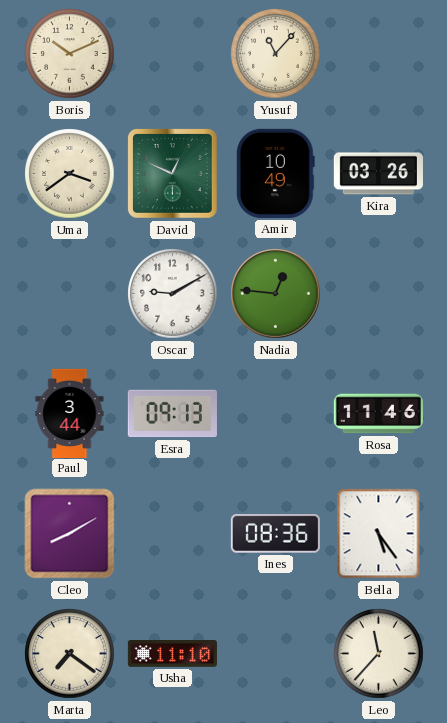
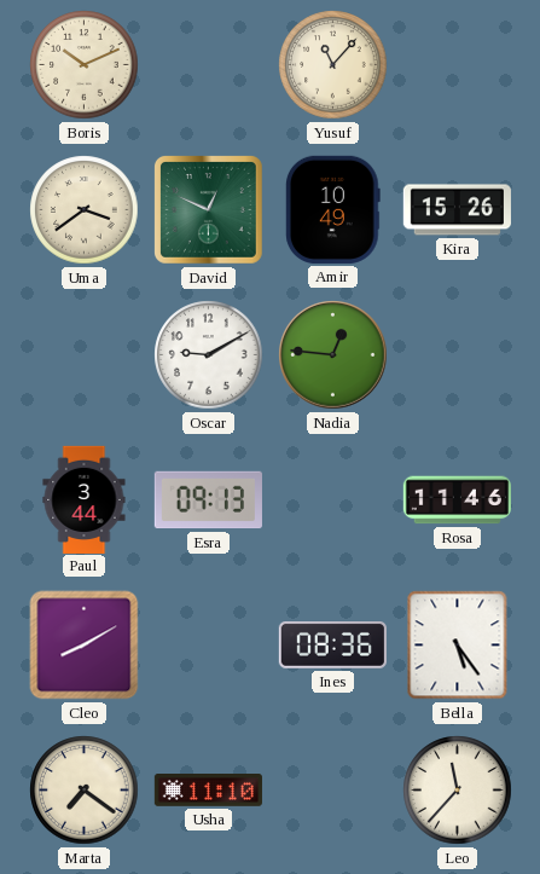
Kira: 03:26 -> 15:26
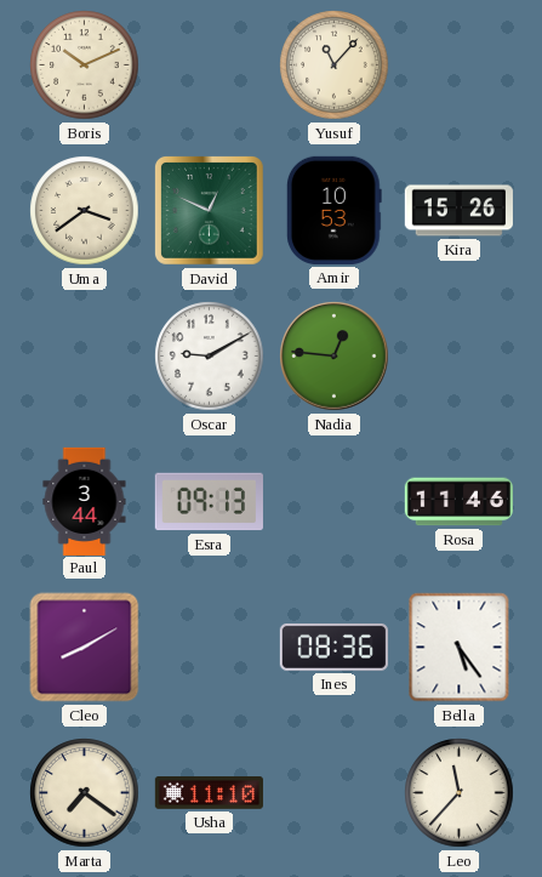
Amir: 10:49 -> 10:53
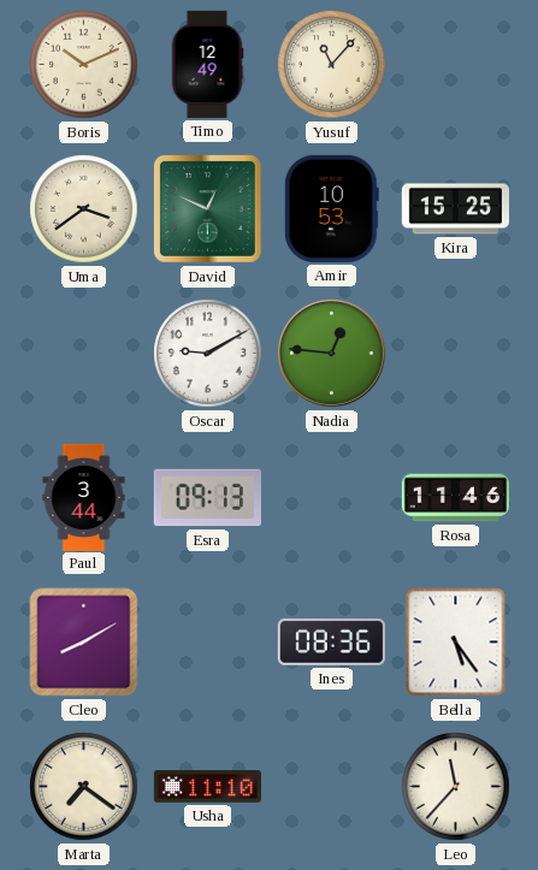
Timo: none -> 12:49
Kira: 15:26 -> 15:25
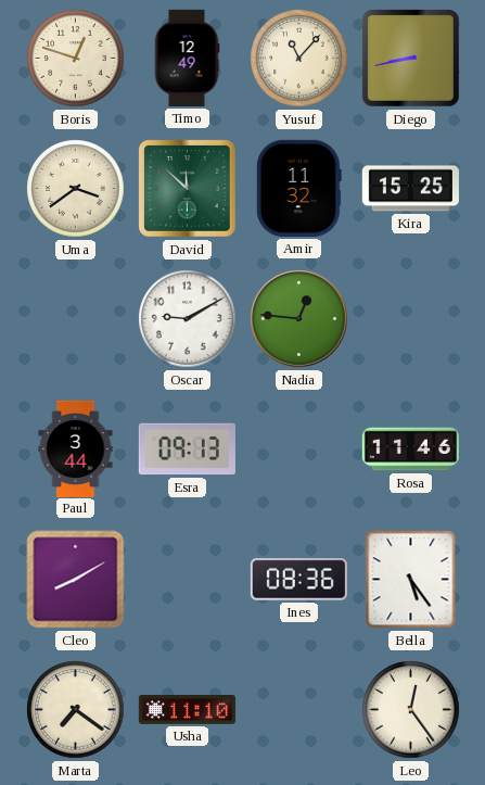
Boris: 10:11 -> 12:48
Diego: none -> 8:43
David: 12:49 -> 11:52
Amir: 10:53 -> 11:32
Leo: 11:37 -> 12:24
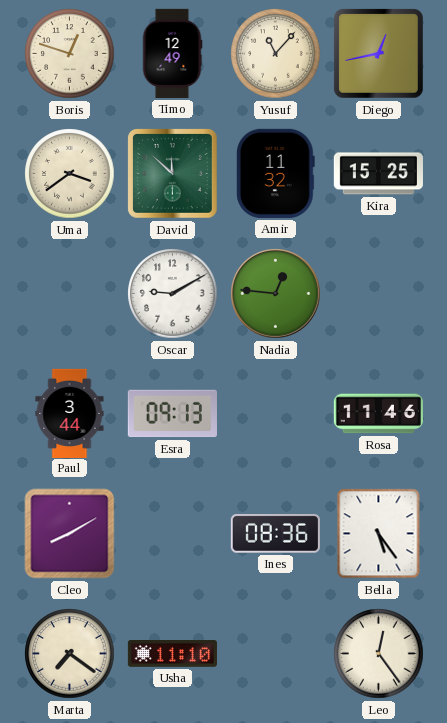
Diego: 8:43 -> 12:43
